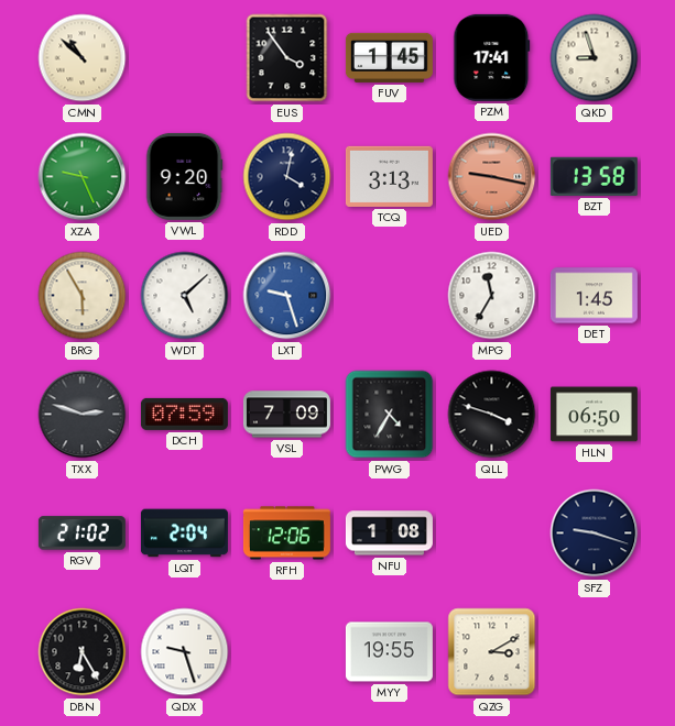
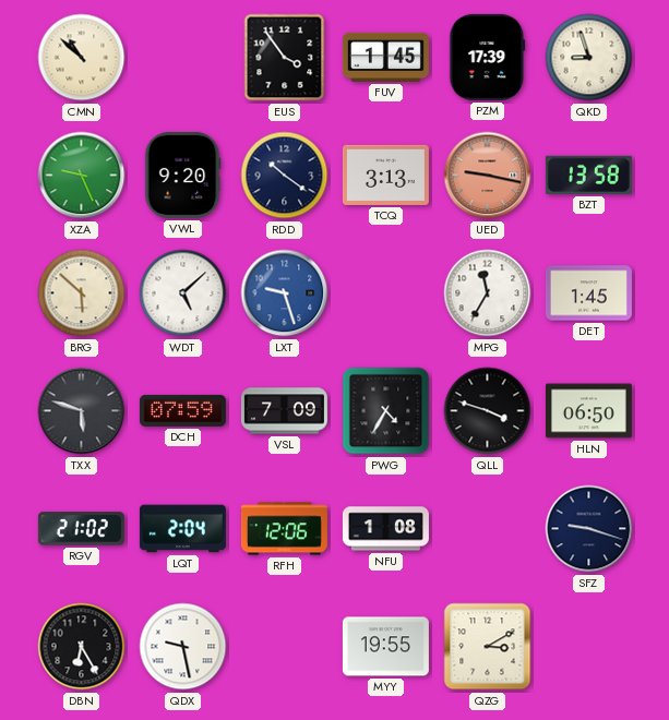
PZM: 17:41 -> 17:39
RDD: 4:02 -> 10:21
BRG: 5:55 -> 5:52
TXX: 2:48 -> 5:48
QDX: 9:27 -> 9:28
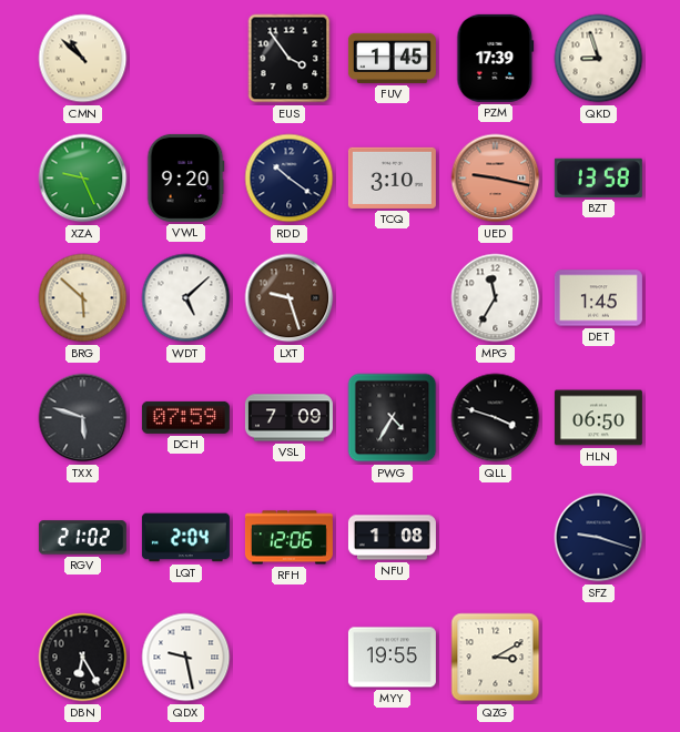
TCQ: 3:13 -> 3:10
LXT dial: blue -> brown
